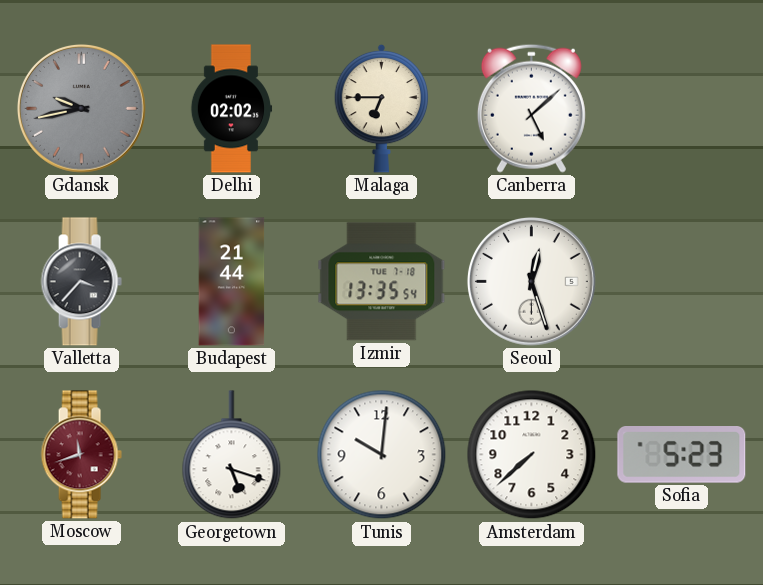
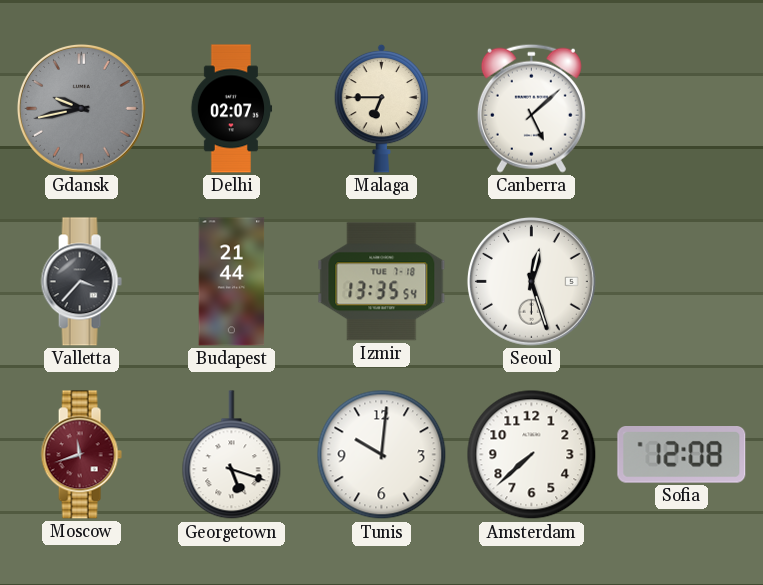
Delhi: 02:02 -> 02:07
Sofia: 5:23 -> 12:08
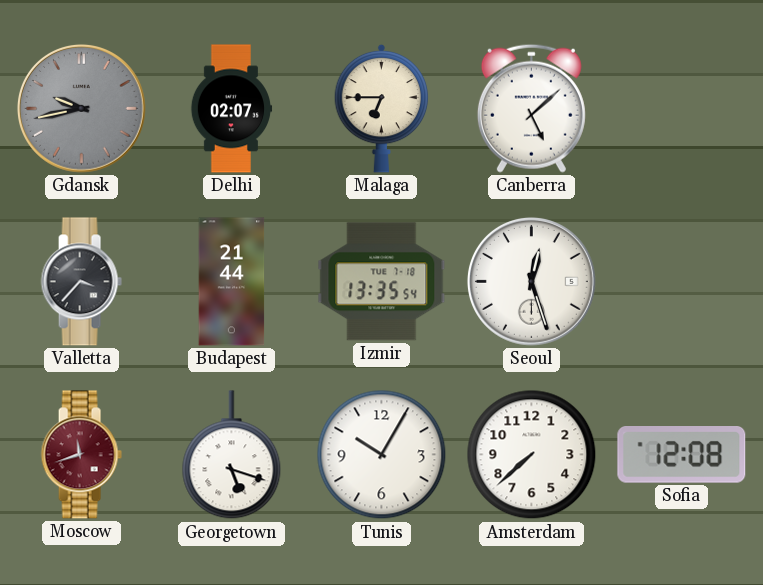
Tunis: 10:01 -> 10:05
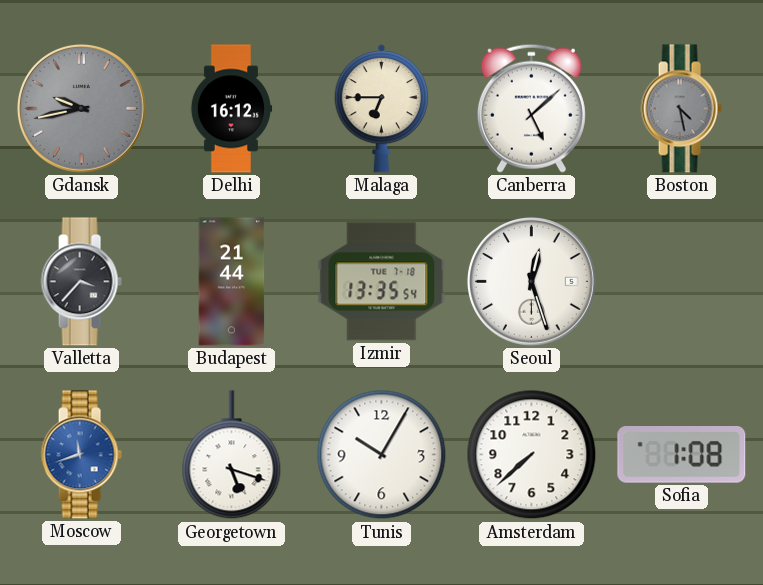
Delhi: 02:07 -> 16:12
Boston: none -> 4:28
Moscow dial: burgundy -> blue
Sofia: 12:08 -> 1:08
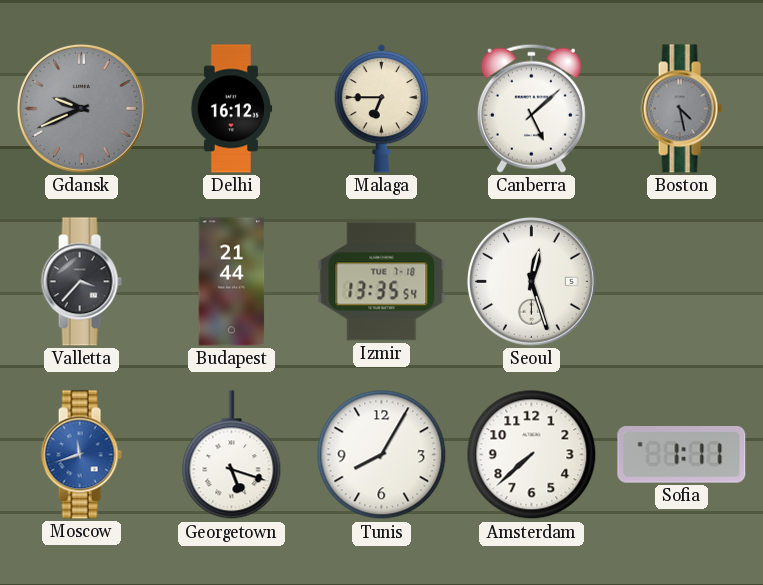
Gdansk: 9:43 -> 9:41
Tunis: 10:05 -> 8:05
Sofia: 1:08 -> 1:11
